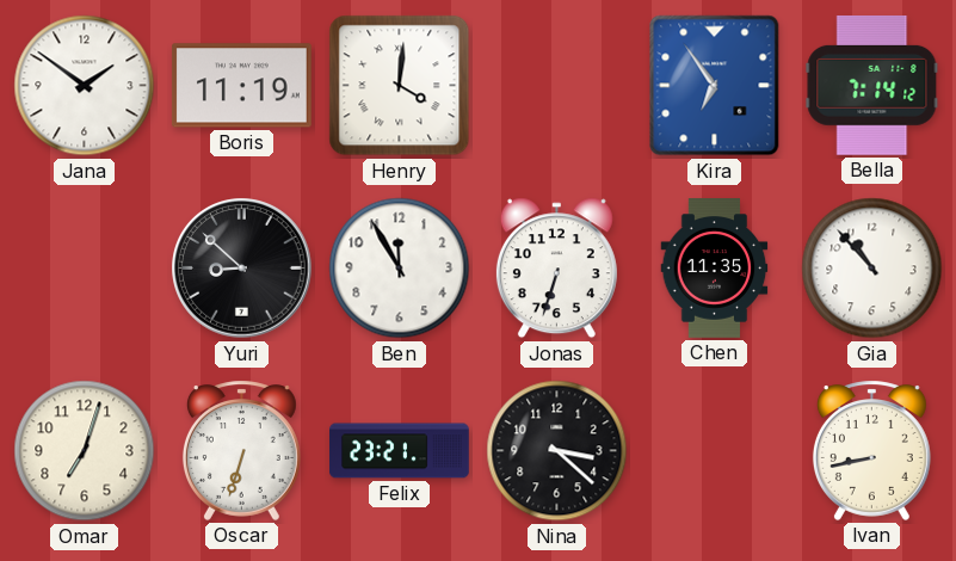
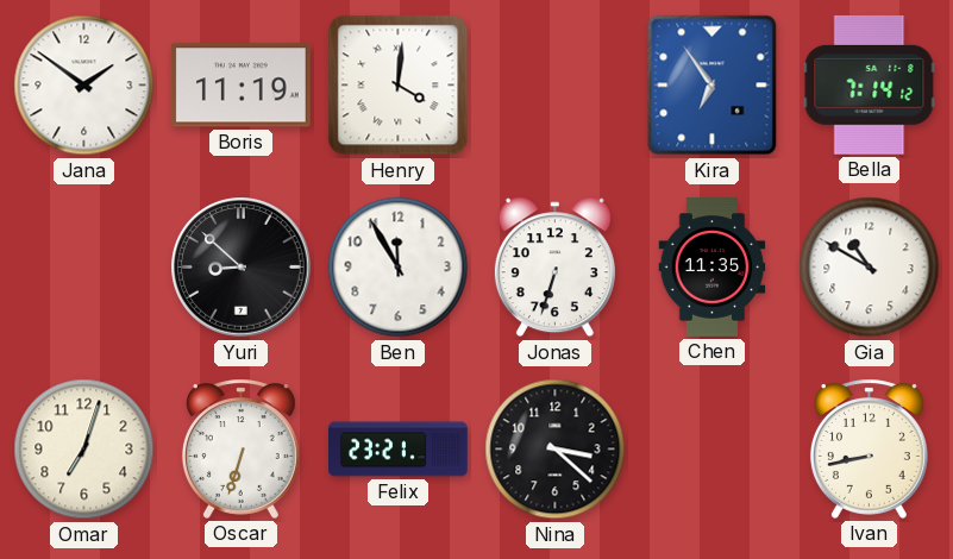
Gia: 10:53 -> 10:50
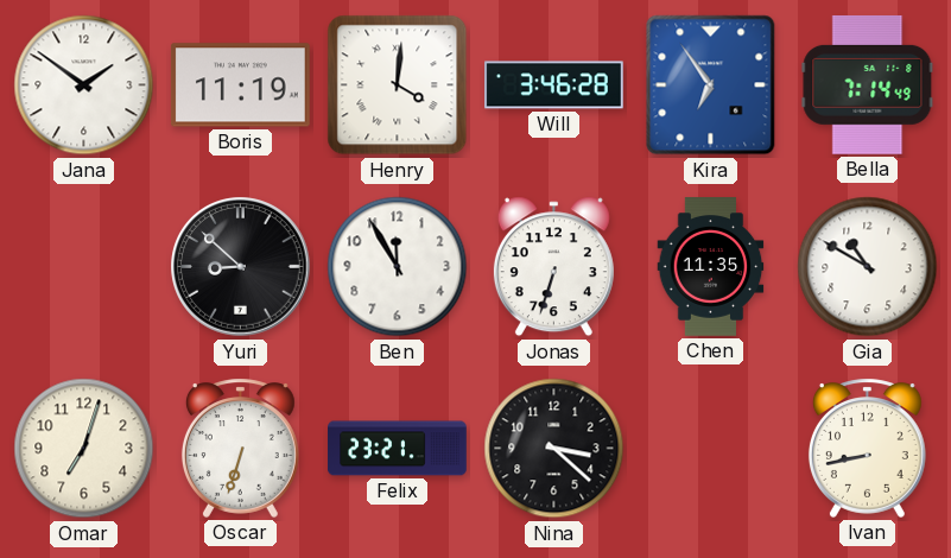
Will: none -> 3:46
Bella: 7:14:12 -> 7:14:49
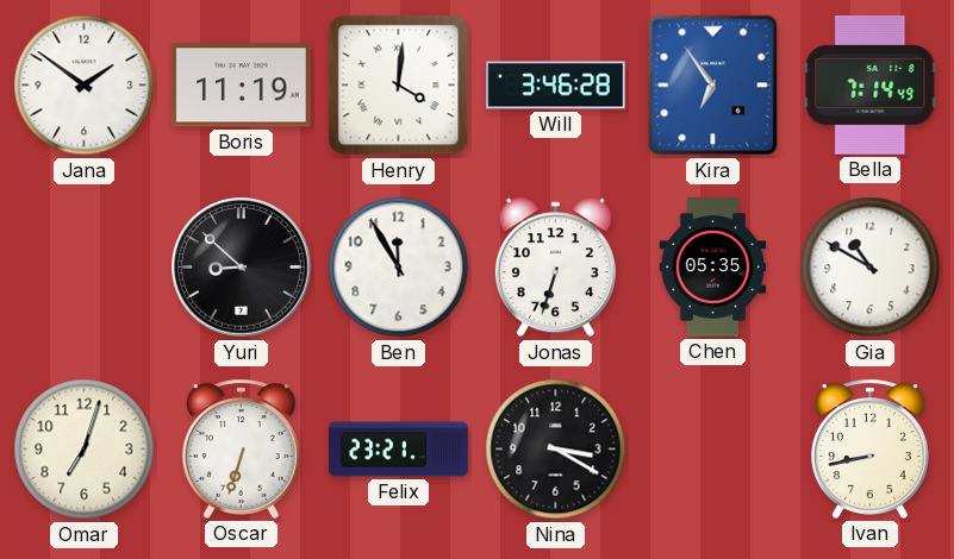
Chen: 11:35 -> 05:35
Nina: 3:22 -> 3:20
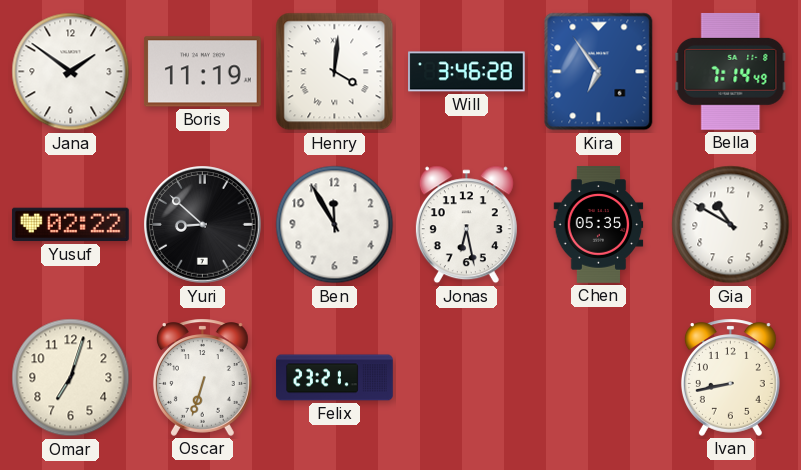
Yusuf: none -> 02:22
Jonas: 6:33 -> 6:28
Nina: 3:20 -> none
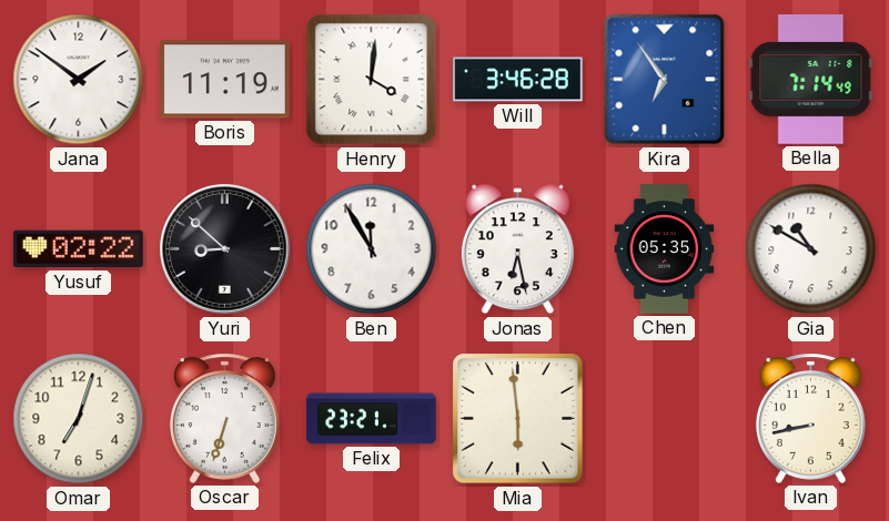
Mia: none -> 5:59
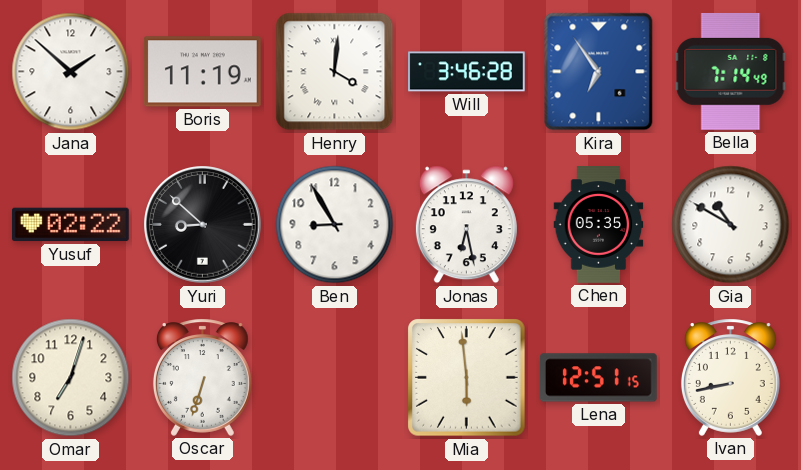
Jana: 1:51 -> 1:52
Ben: 11:55 -> 8:55
Felix: 23:21 -> none
Lena: none -> 12:51
